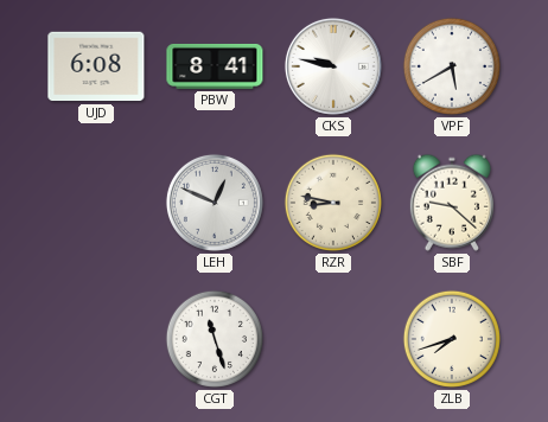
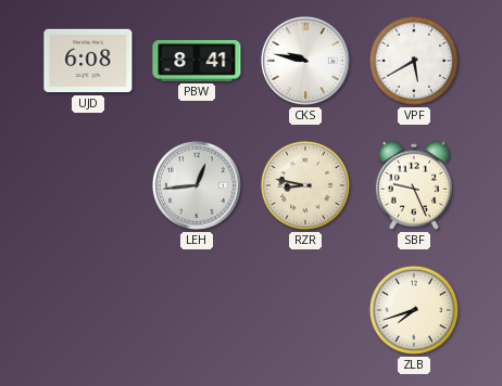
LEH: 12:49 -> 12:44
SBF: 9:22 -> 9:26
CGT: 11:27 -> none
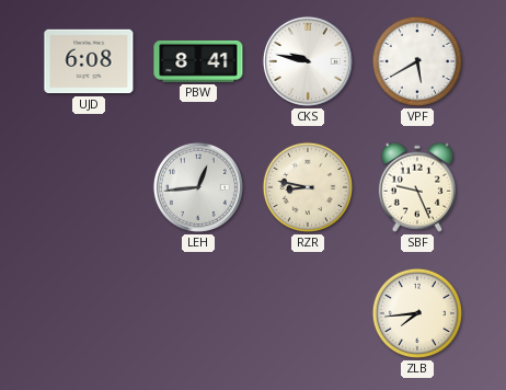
ZLB: 7:42 -> 7:44
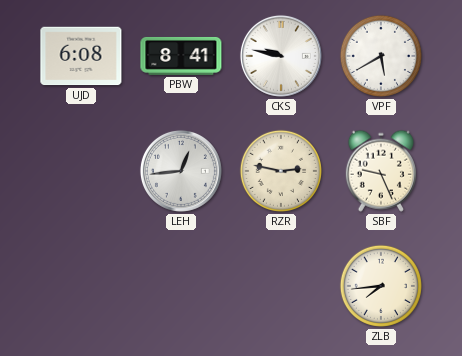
RZR: 8:47 -> 2:47
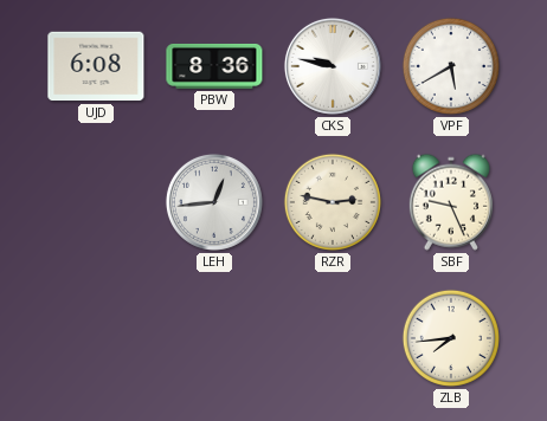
PBW: 8:41 -> 8:36
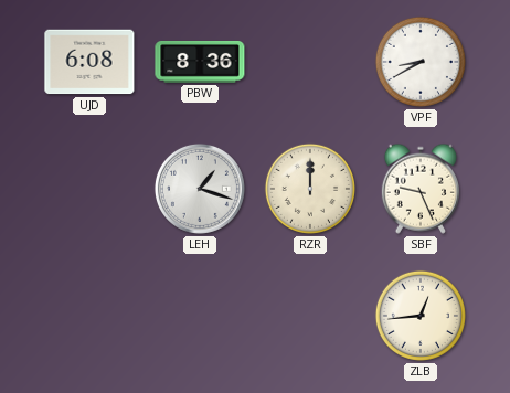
CKS: 9:47 -> none
VPF: 5:40 -> 8:40
LEH: 12:44 -> 1:18
RZR: 2:47 -> 12:00
ZLB: 7:44 -> 12:44
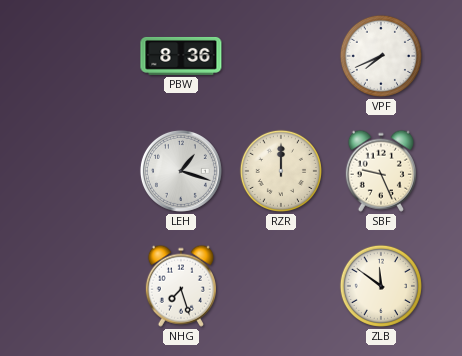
UJD: 6:08 -> none
VPF: 8:40 -> 7:41
NHG: none -> 7:27
ZLB: 12:44 -> 11:51
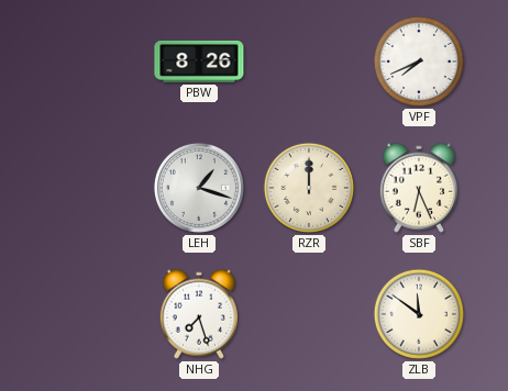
PBW: 8:36 -> 8:26
SBF: 9:26 -> 6:26
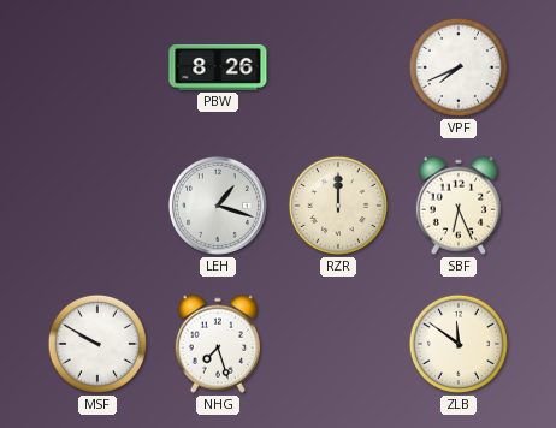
MSF: none -> 9:50
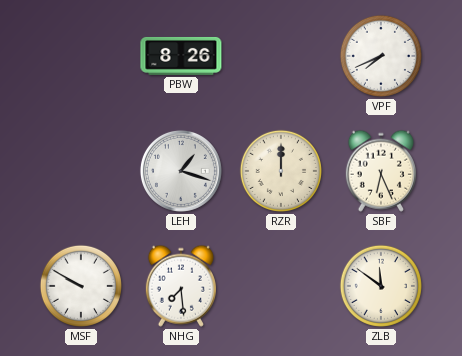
NHG: 7:27 -> 7:29
